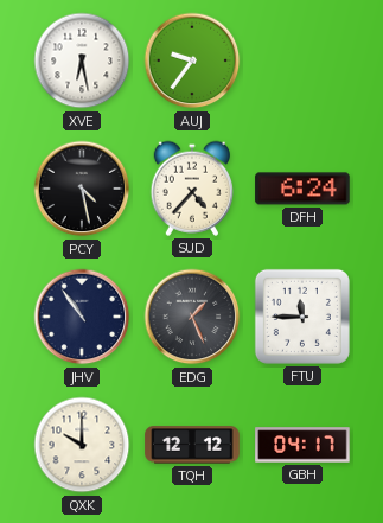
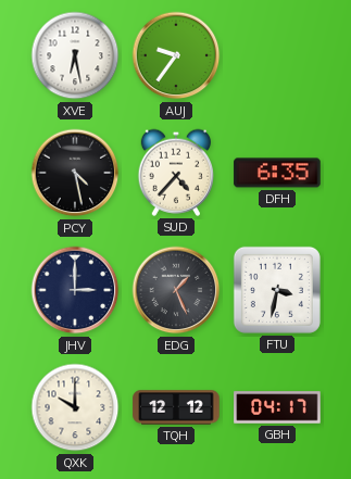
DFH: 6:24 -> 6:35
JHV: 10:54 -> 3:00
FTU: 11:45 -> 3:32
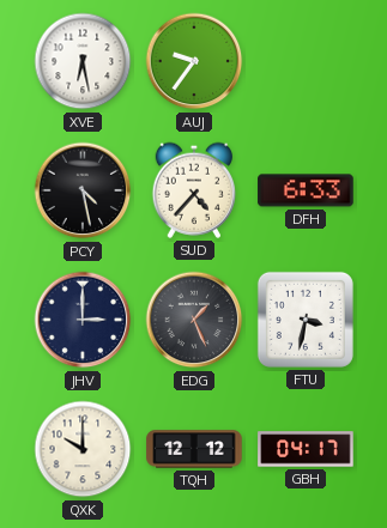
DFH: 6:35 -> 6:33
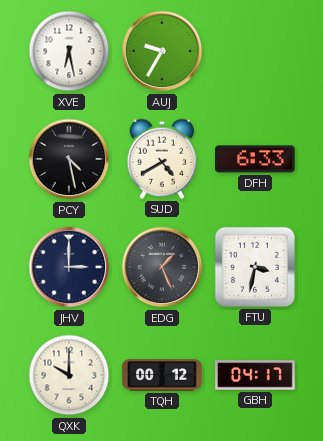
AUJ: 9:36 -> 9:35
SUD: 4:37 -> 4:40
TQH: 12:12 -> 00:12
